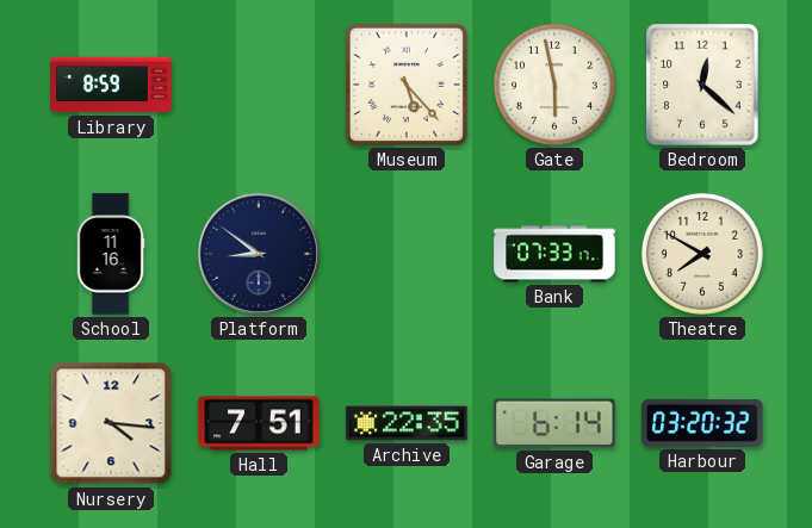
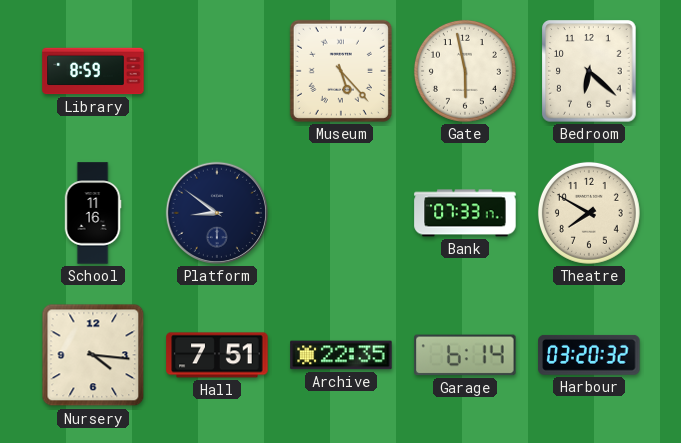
Bedroom: 12:22 -> 6:22
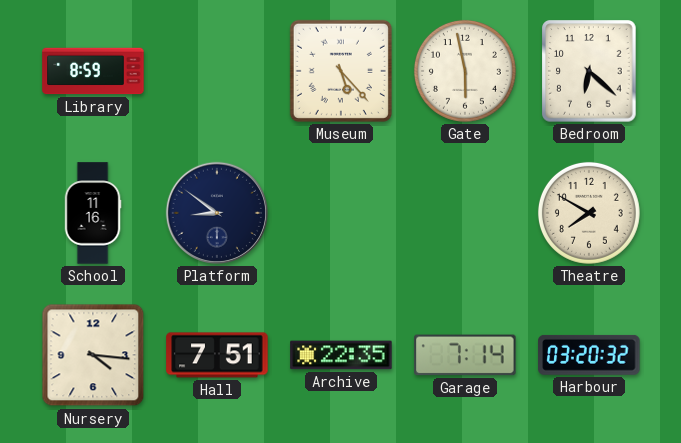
Bank: 07:33 -> none
Garage: 6:14 -> 7:14
